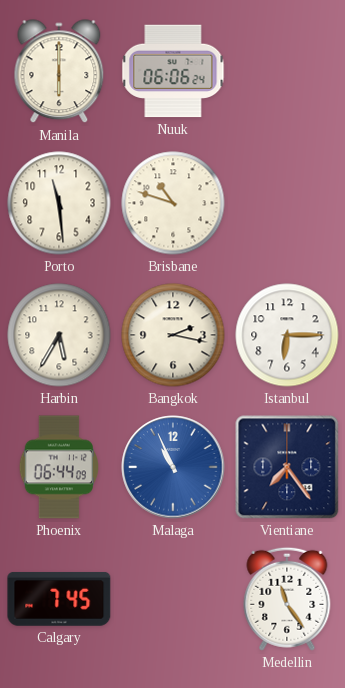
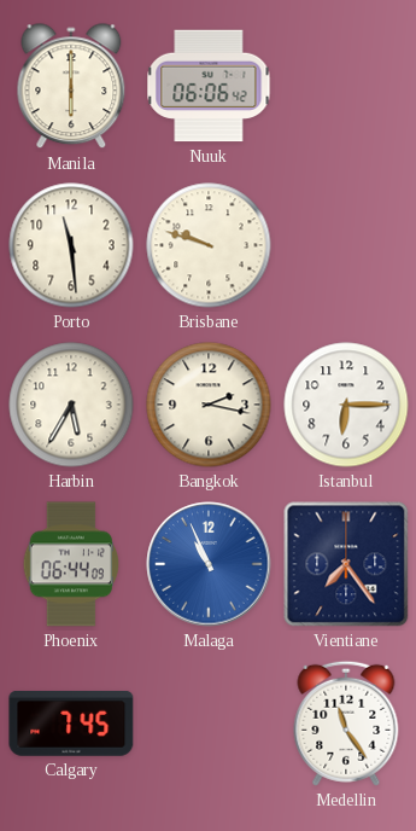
Nuuk: 06:06:24 -> 06:06:42
Brisbane: 10:48 -> 9:48
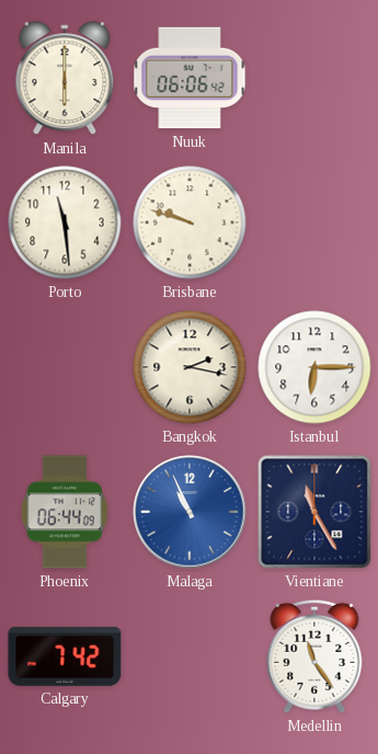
Harbin: 5:35 -> none
Vientiane: 7:24 -> 11:25
Calgary: 7:45 -> 7:42
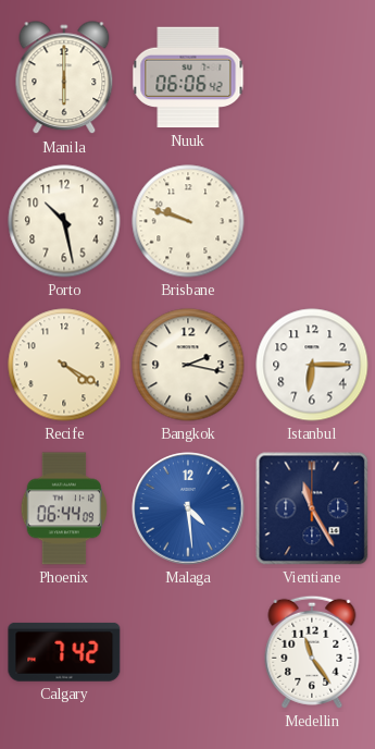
Porto: 11:29 -> 10:28
Recife: none -> 4:20
Malaga: 10:56 -> 4:29
